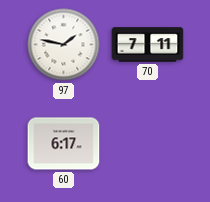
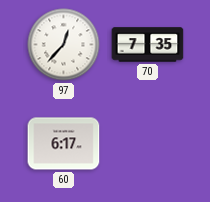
97: 1:47 -> 12:37
70: 7:11 -> 7:35
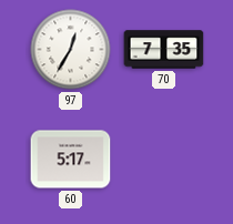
97: 12:37 -> 12:35
60: 6:17 -> 5:17
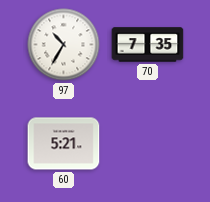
97: 12:35 -> 10:35
60: 5:17 -> 5:21
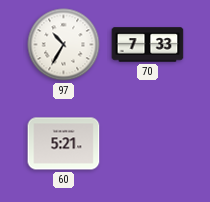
70: 7:35 -> 7:33
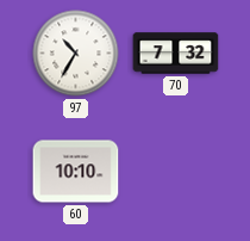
70: 7:33 -> 7:32
60: 5:21 -> 10:10
